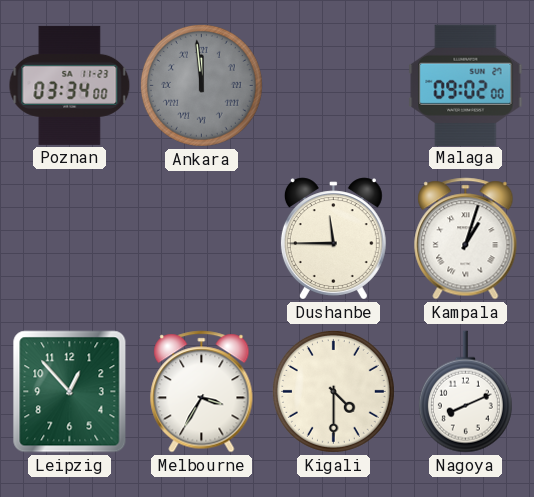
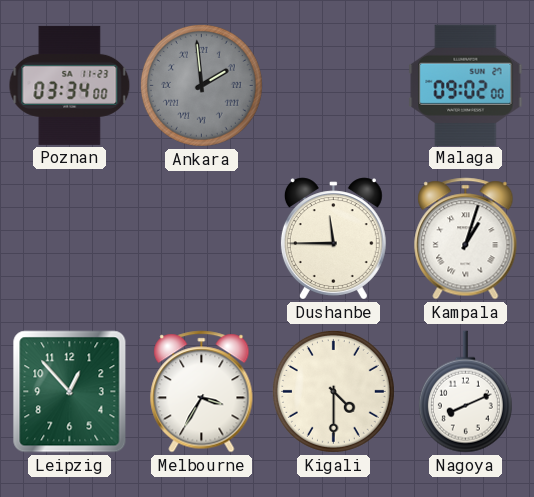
Ankara: 11:59 -> 1:59
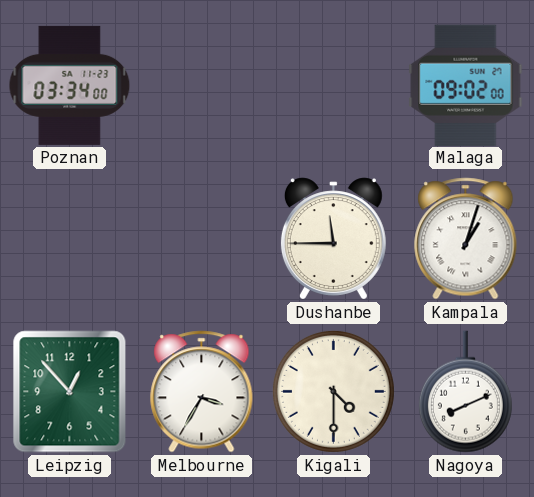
Ankara: 1:59 -> none
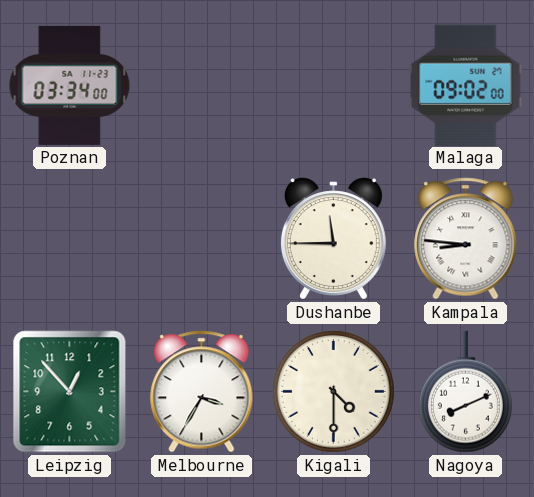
Kampala: 1:03 -> 8:46
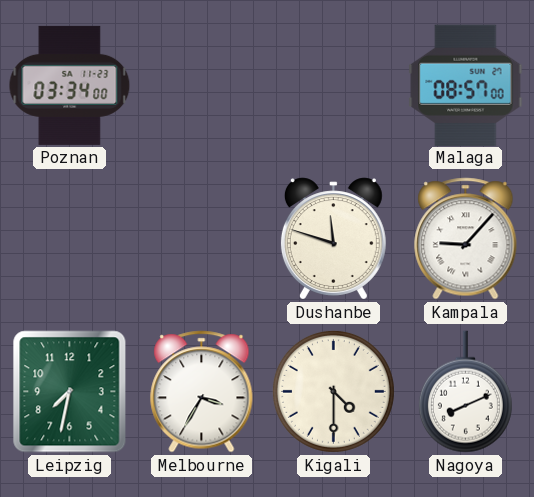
Malaga: 09:02 -> 08:57
Dushanbe: 11:45 -> 11:48
Kampala: 8:46 -> 9:07
Leipzig: 12:53 -> 7:32
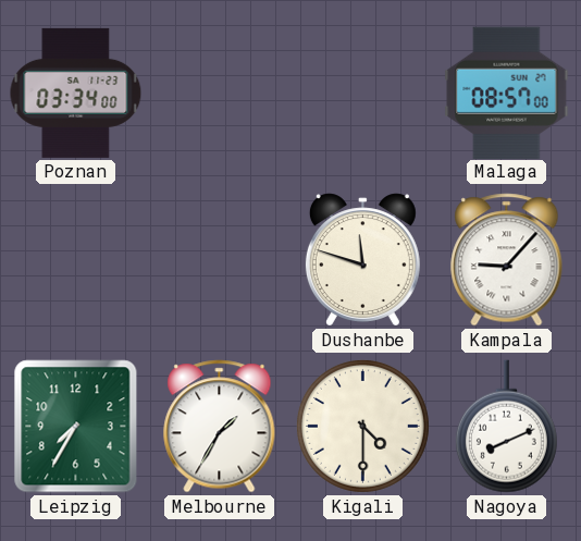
Leipzig: 7:32 -> 7:35
Melbourne: 3:35 -> 1:35
